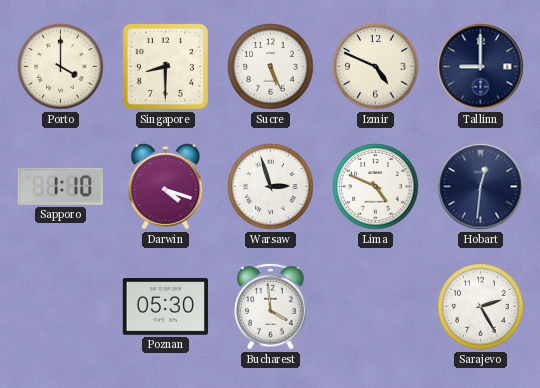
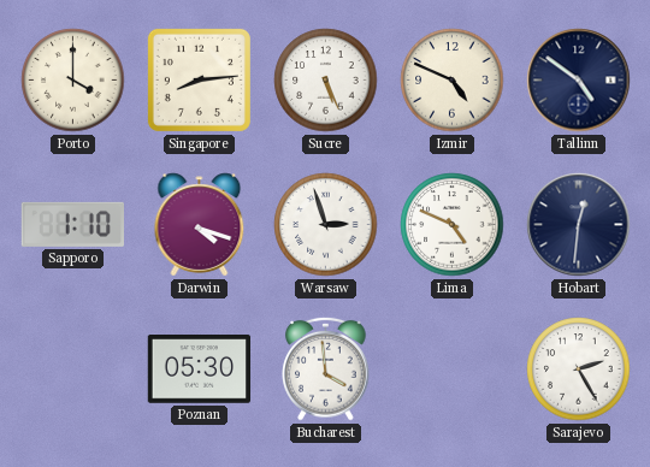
Singapore: 8:30 -> 8:14
Tallinn: 9:00 -> 4:51
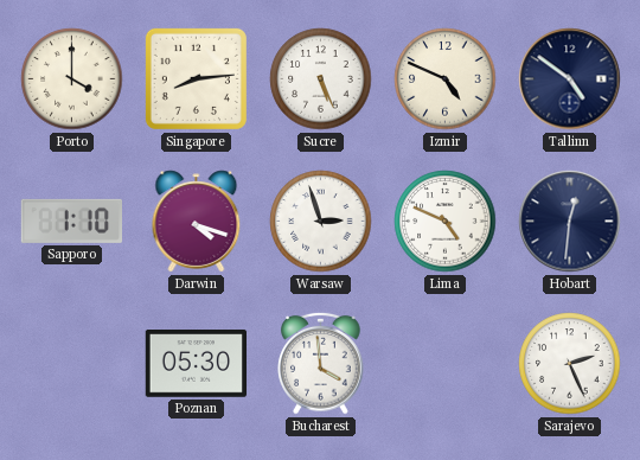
Sarajevo: 2:25 -> 2:26
